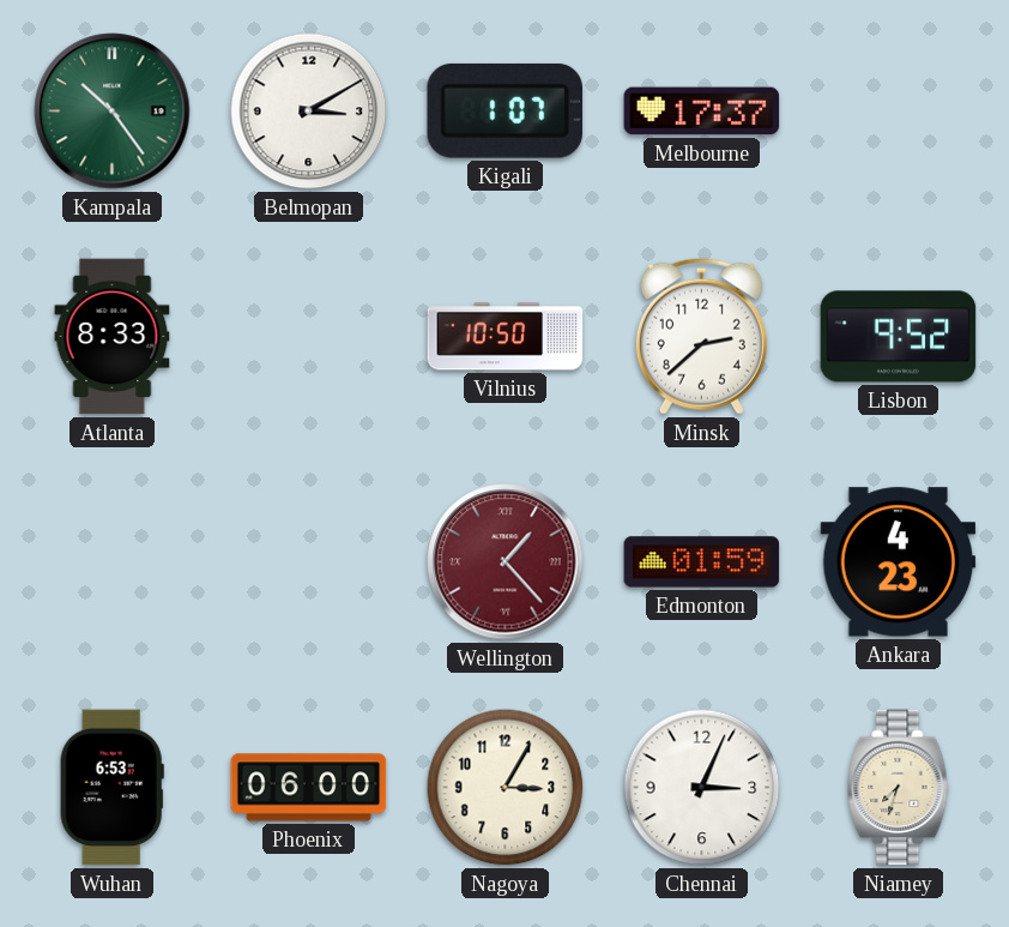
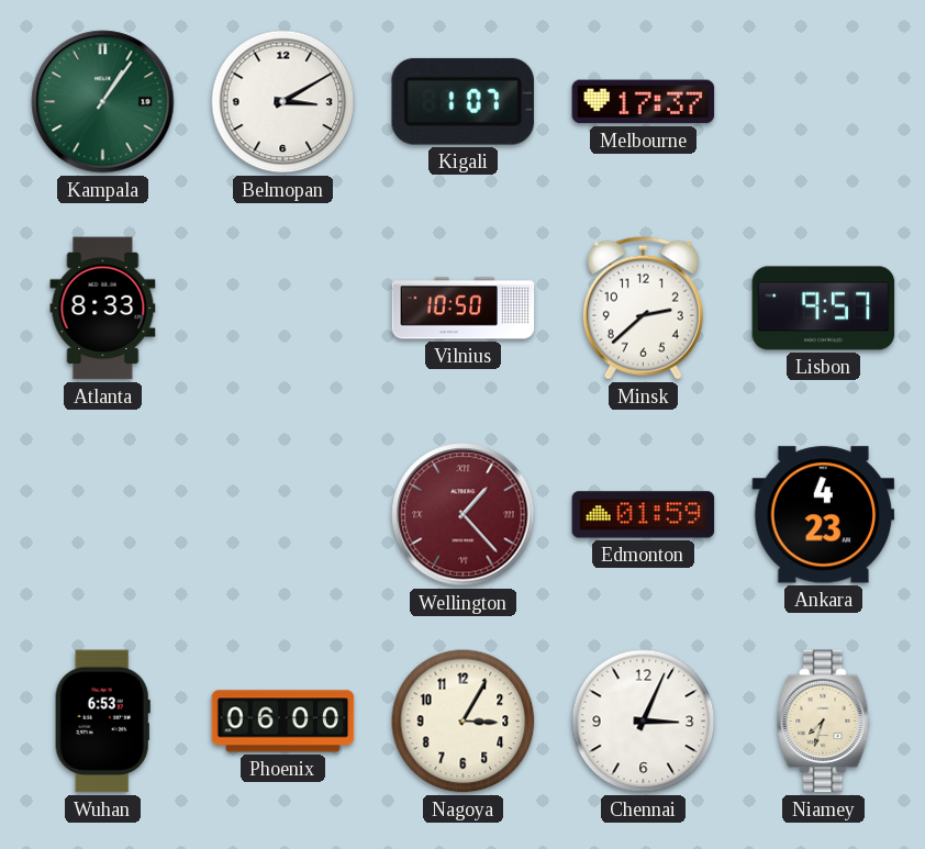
Kampala: 10:24 -> 1:06
Lisbon: 9:52 -> 9:57
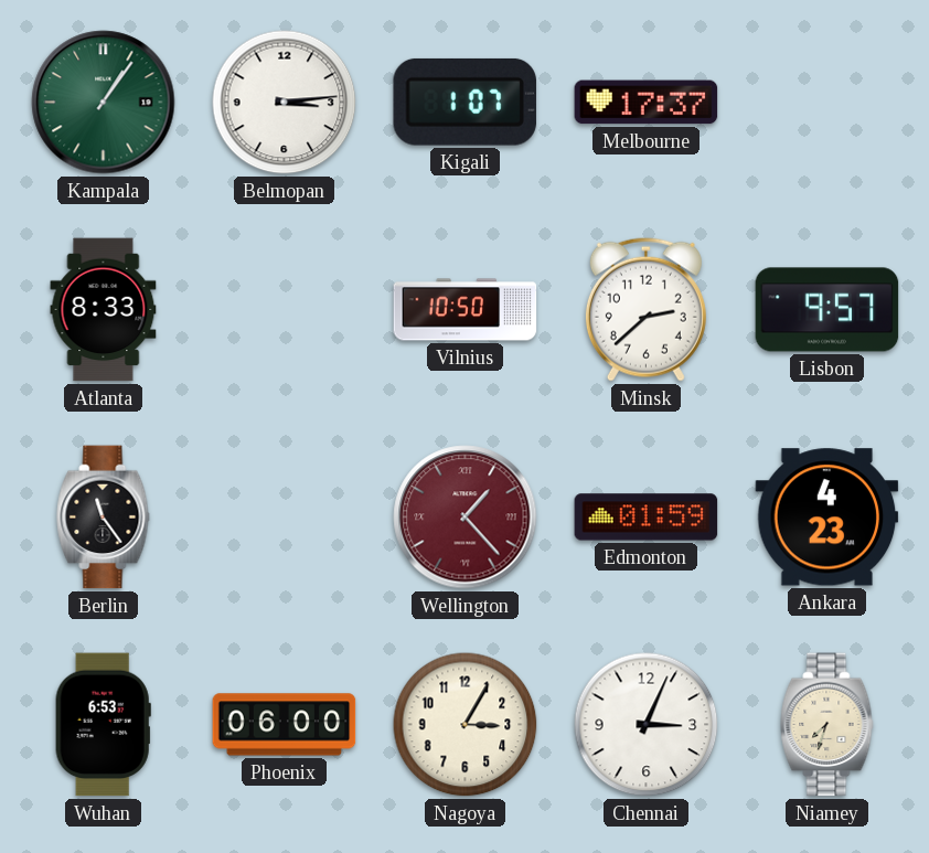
Belmopan: 3:10 -> 3:14
Berlin: none -> 11:24
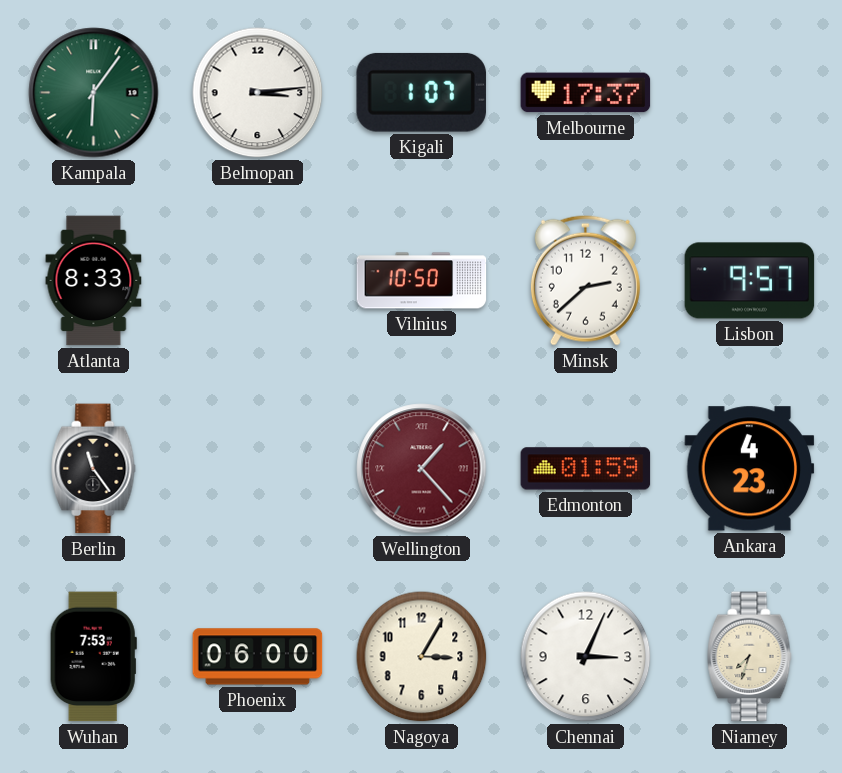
Kampala: 1:06 -> 6:06
Wuhan: 6:53 -> 7:53
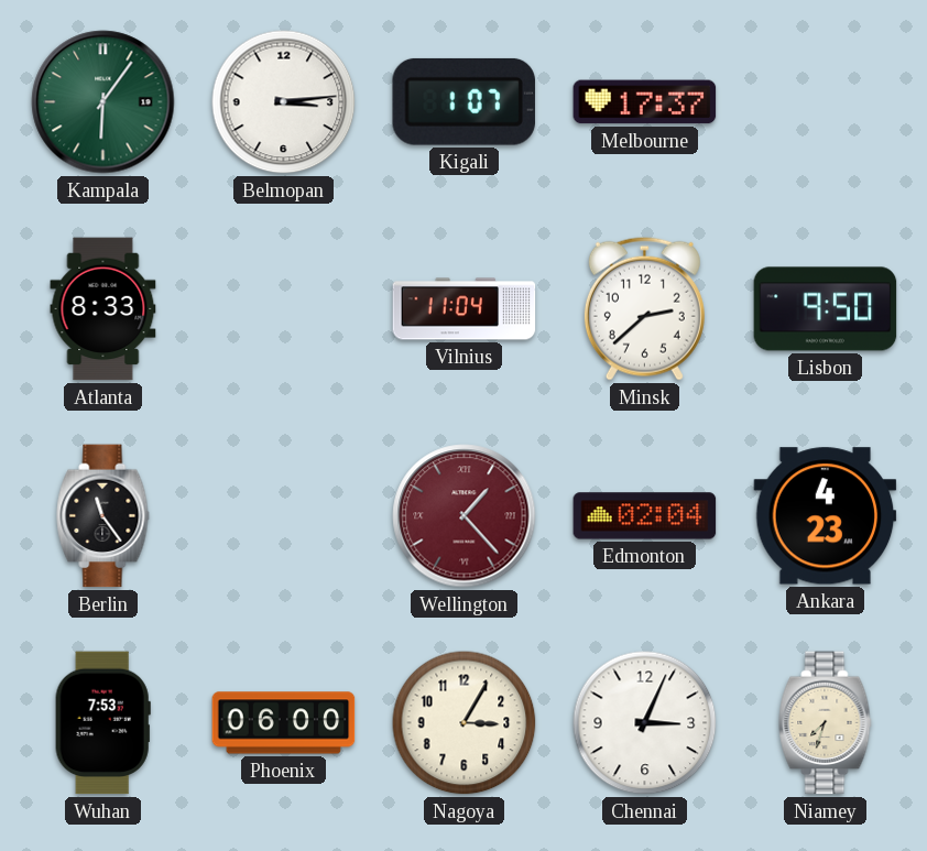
Vilnius: 10:50 -> 11:04
Lisbon: 9:57 -> 9:50
Edmonton: 01:59 -> 02:04
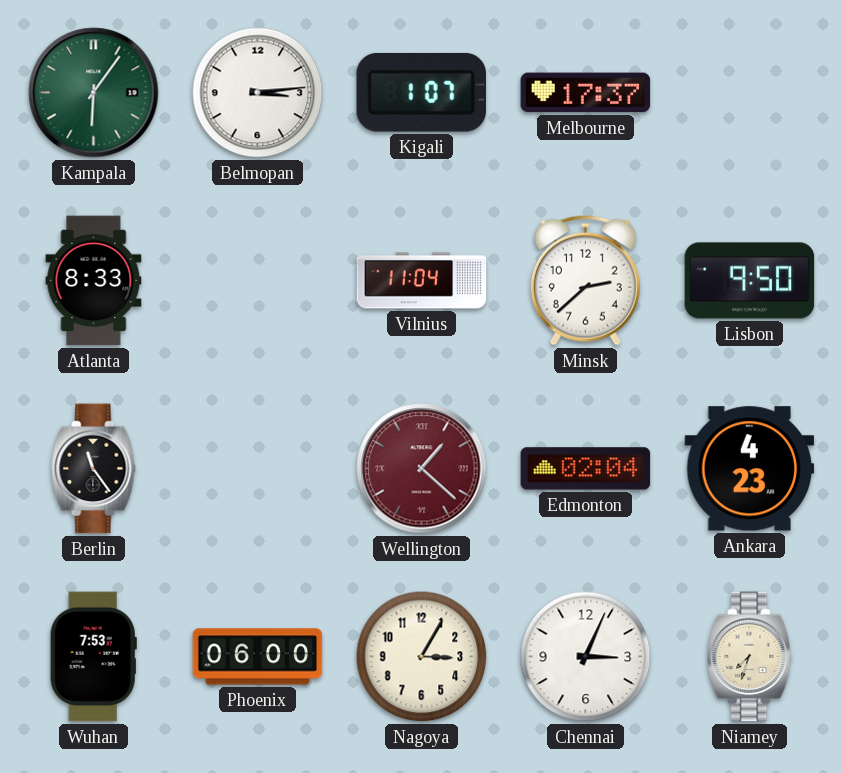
Wellington: 1:23 -> 1:22
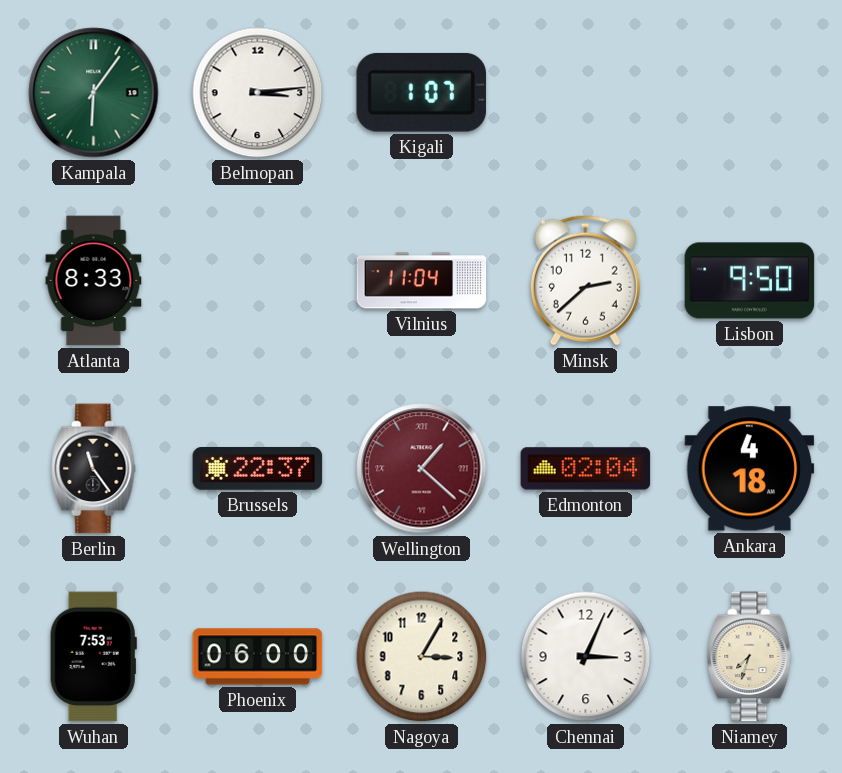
Melbourne: 17:37 -> none
Brussels: none -> 22:37
Ankara: 4:23 -> 4:18
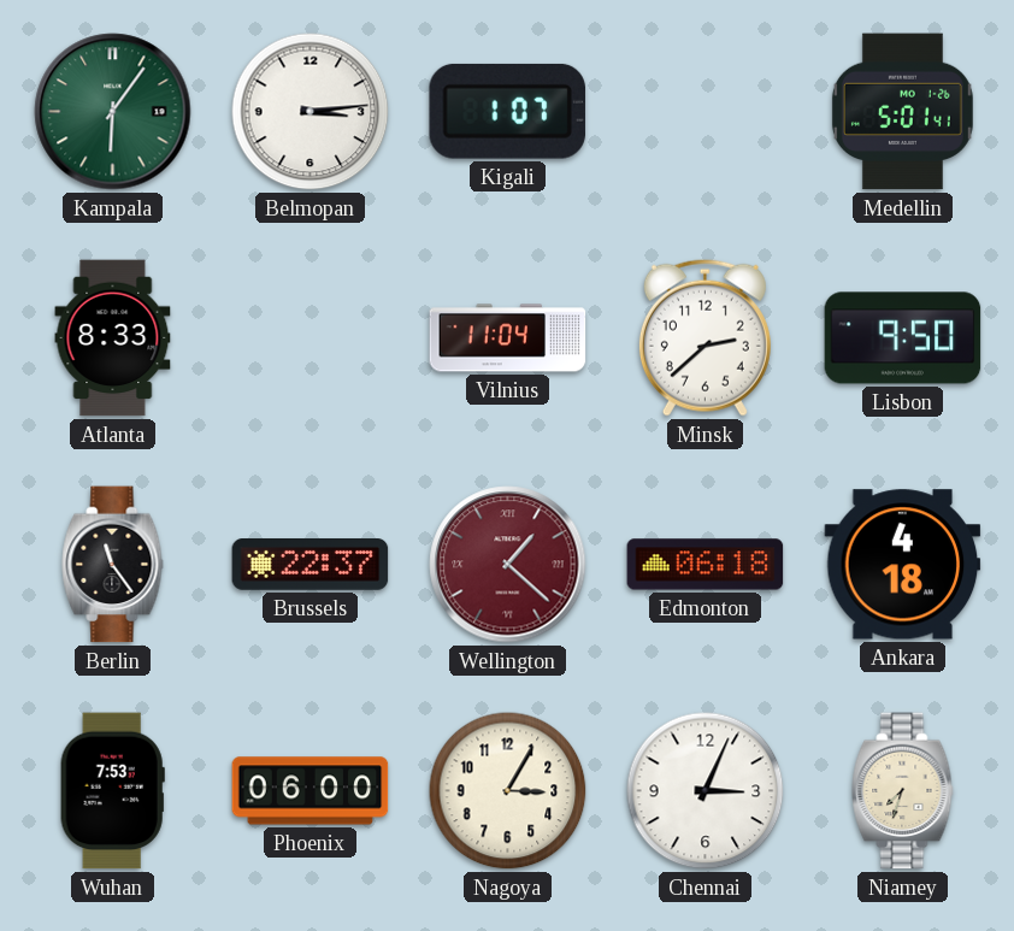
Medellin: none -> 5:01
Edmonton: 02:04 -> 06:18
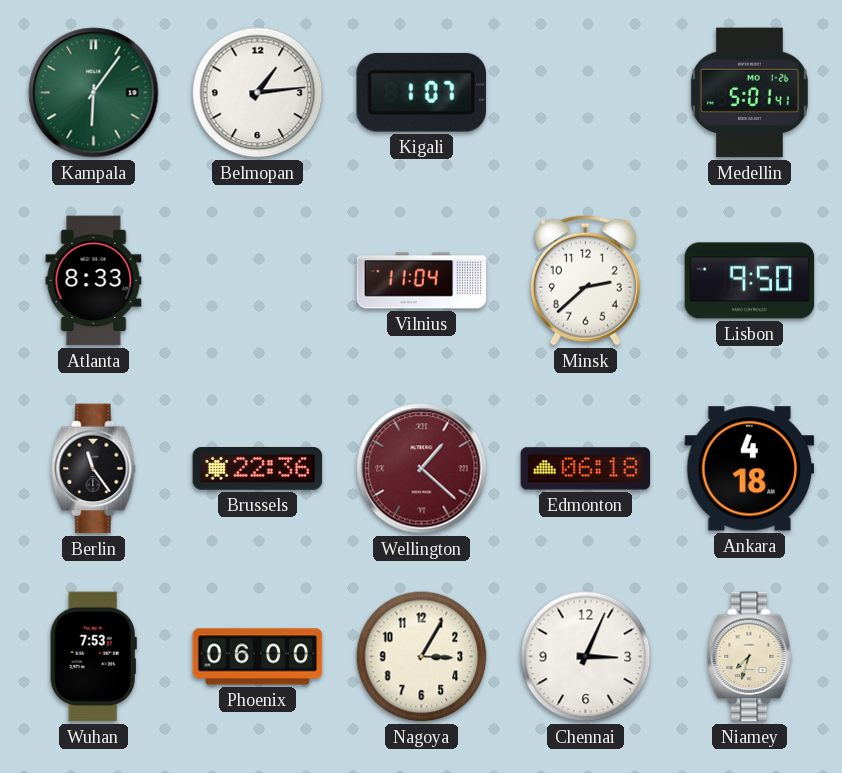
Belmopan: 3:14 -> 1:14
Brussels: 22:37 -> 22:36
